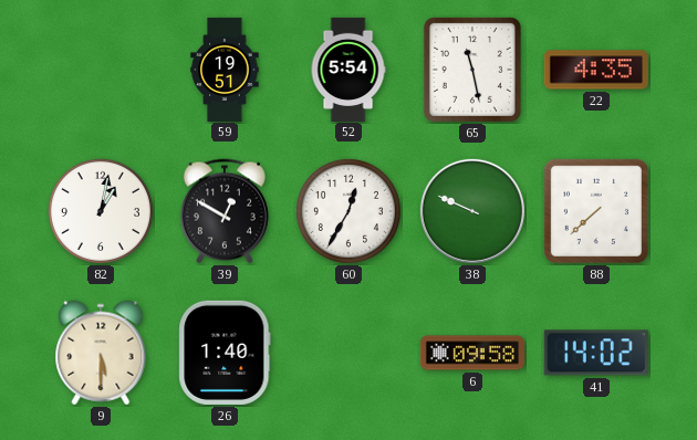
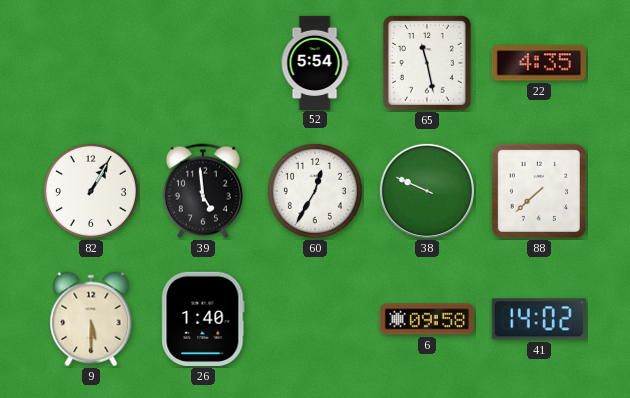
59: 19:51 -> none
82: 1:02 -> 1:05
39: 12:50 -> 4:59
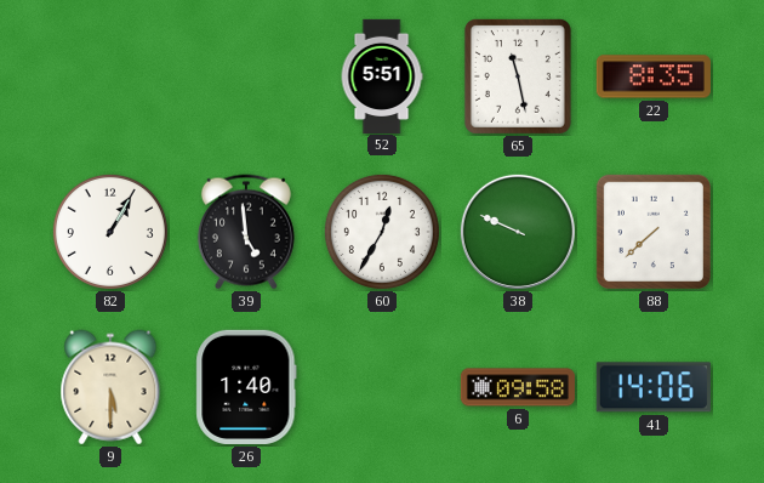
52: 5:54 -> 5:51
22: 4:35 -> 8:35
41: 14:02 -> 14:06
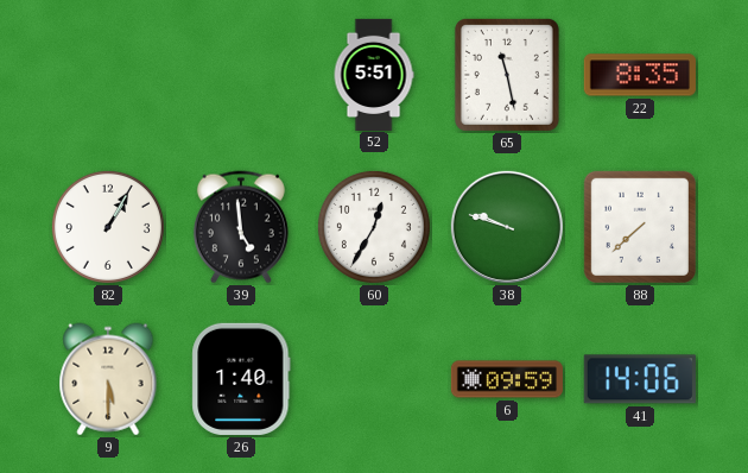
38: 9:49 -> 9:48
6: 09:58 -> 09:59
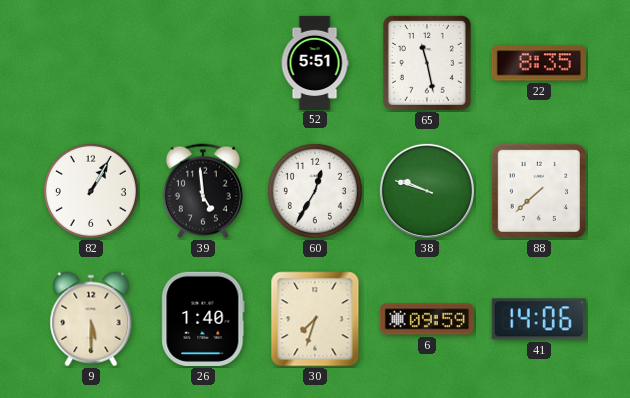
30: none -> 7:33
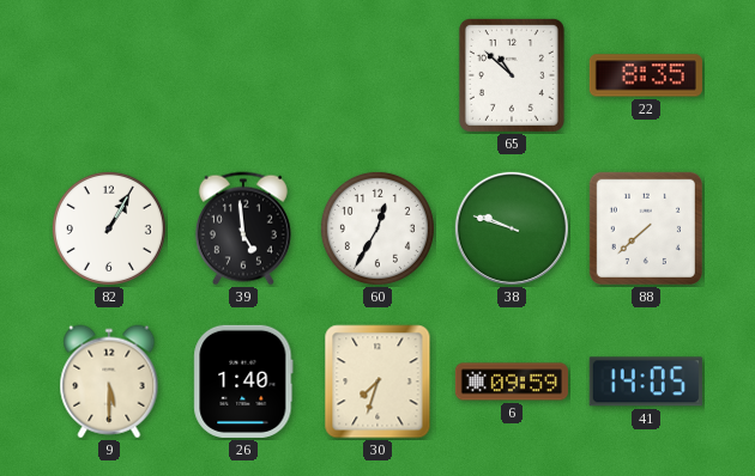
52: 5:51 -> none
65: 11:28 -> 10:52
41: 14:06 -> 14:05
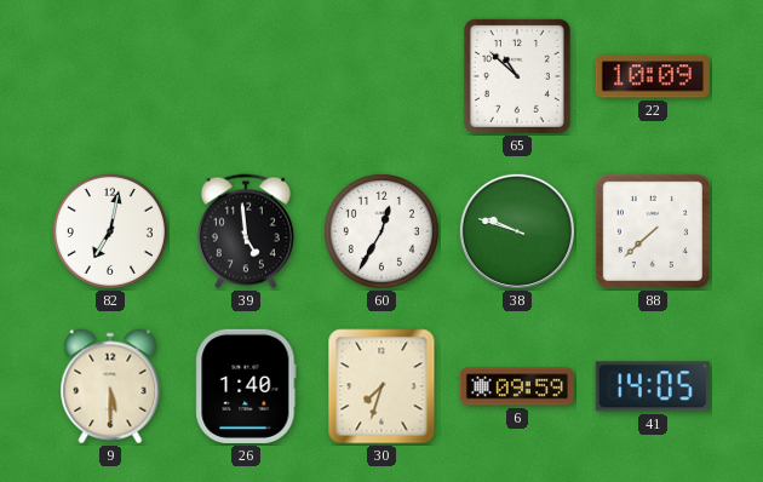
22: 8:35 -> 10:09
82: 1:05 -> 7:02
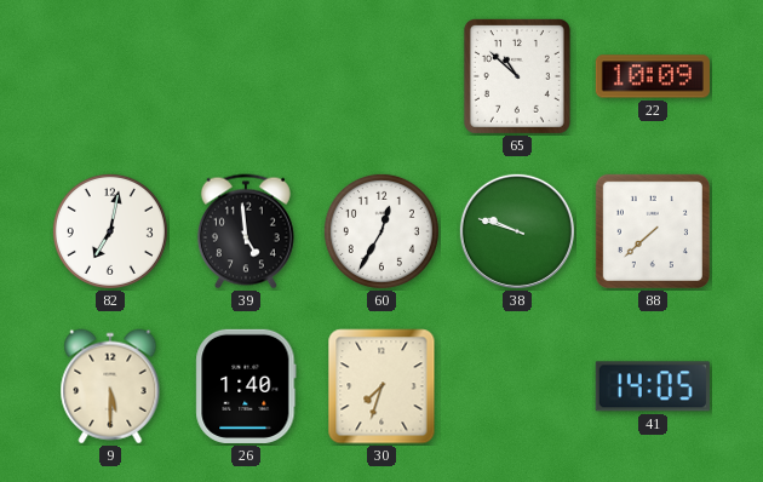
6: 09:59 -> none
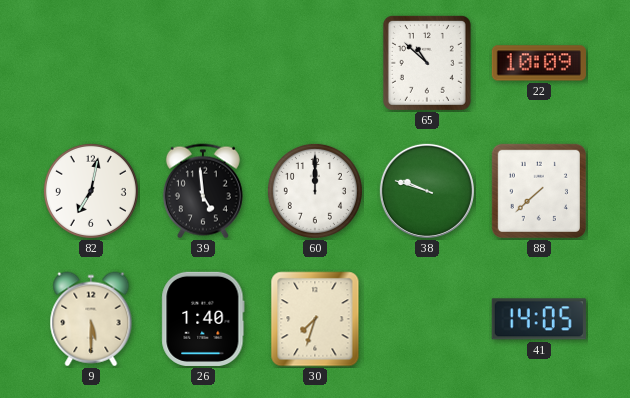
60: 12:35 -> 12:00
